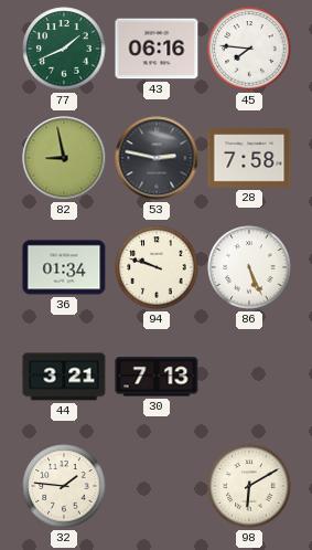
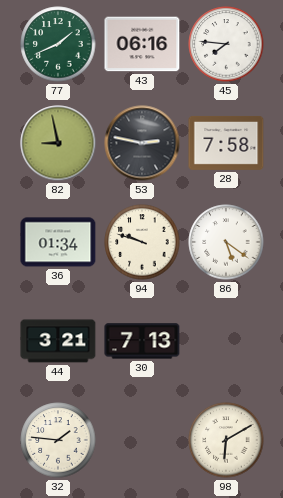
86: 5:26 -> 5:21
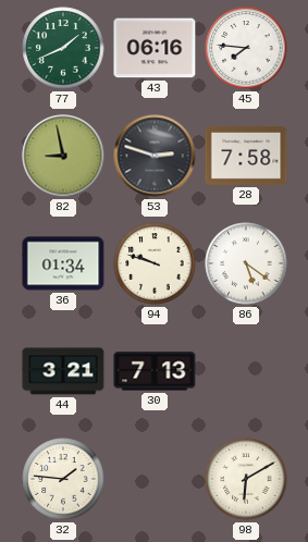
53: 2:47 -> 2:48
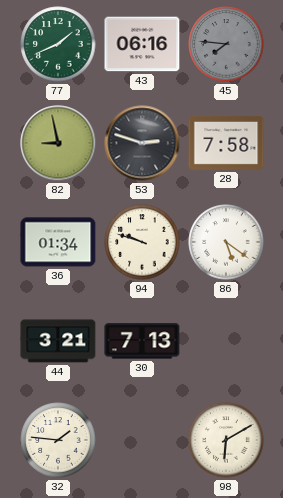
45 dial: white -> grey
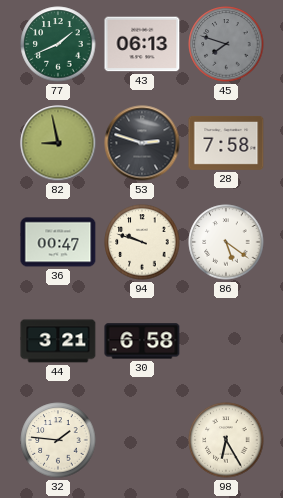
43: 06:16 -> 06:13
45: 7:46 -> 7:48
36: 01:34 -> 00:47
30: 7:13 -> 6:58
98: 6:10 -> 6:25
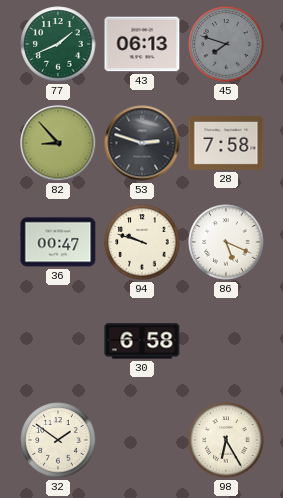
82: 8:58 -> 8:53
86: 5:21 -> 5:19
44: 3:21 -> none
32: 1:46 -> 1:51
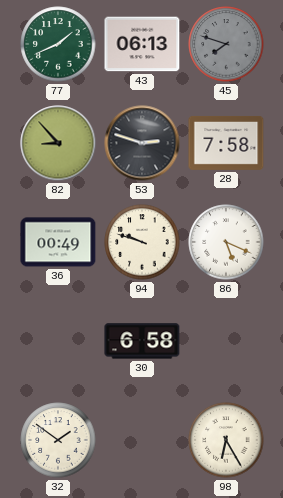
36: 00:47 -> 00:49
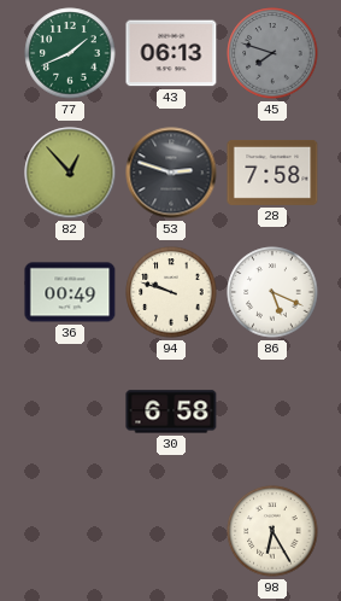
82: 8:53 -> 12:53
32: 1:51 -> none
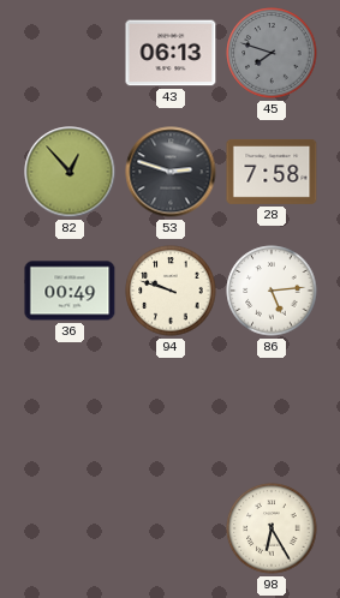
77: 1:41 -> none
86: 5:19 -> 5:14
30: 6:58 -> none
